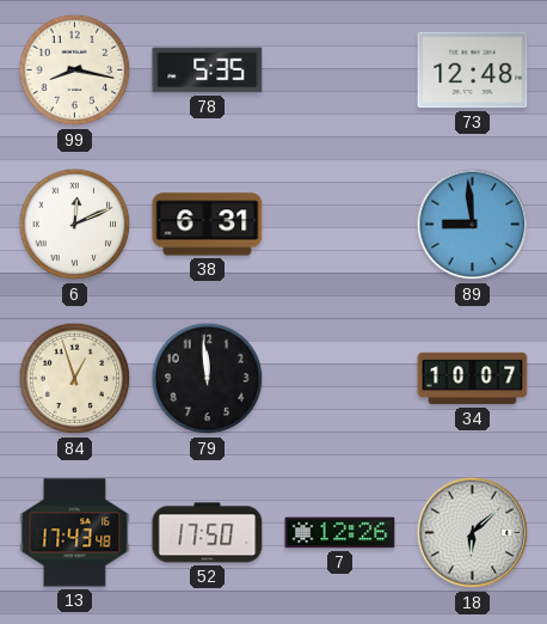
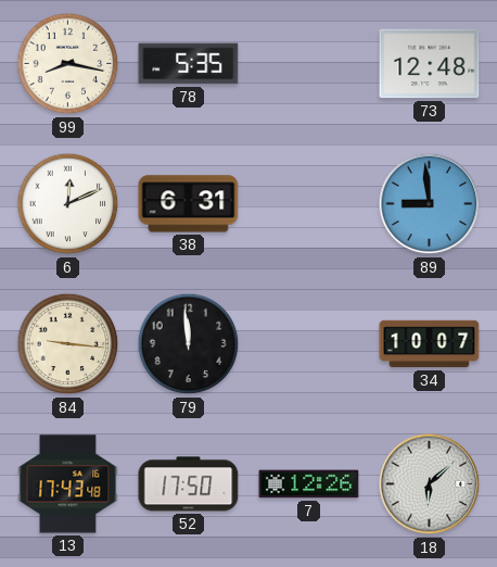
84: 12:57 -> 9:16
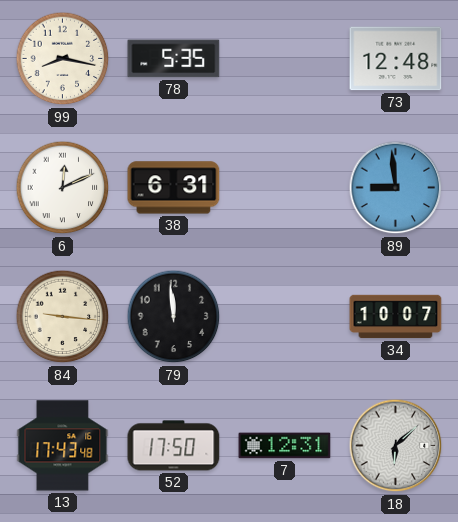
7: 12:26 -> 12:31
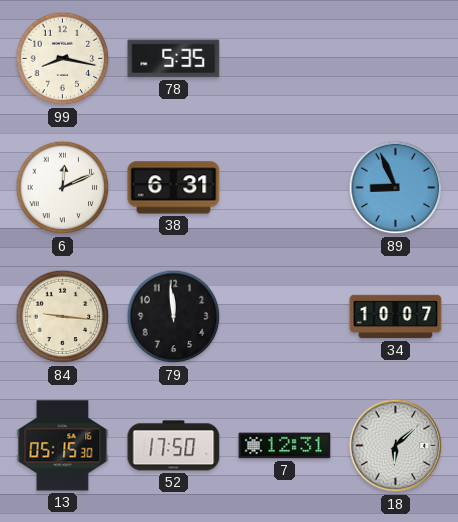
73: 12:48 -> none
89: 8:59 -> 8:56
13: 17:43 -> 05:15
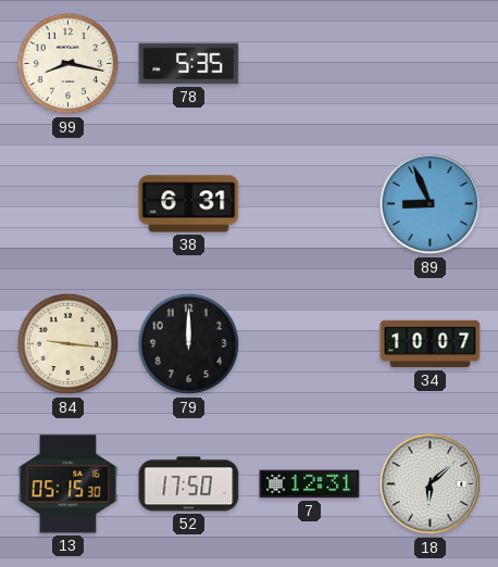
6: 12:11 -> none
79: 11:59 -> 12:00
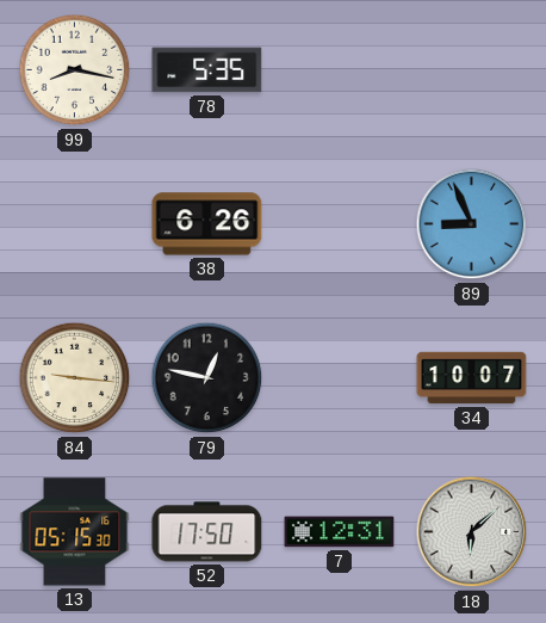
38: 6:31 -> 6:26
79: 12:00 -> 12:47
